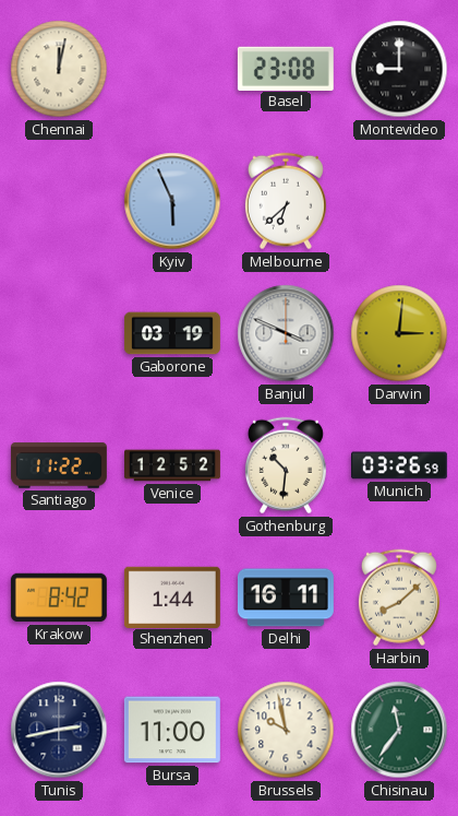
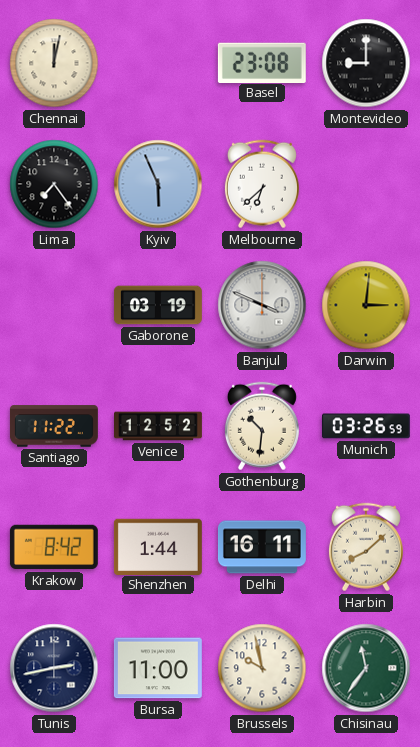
Lima: none -> 7:24
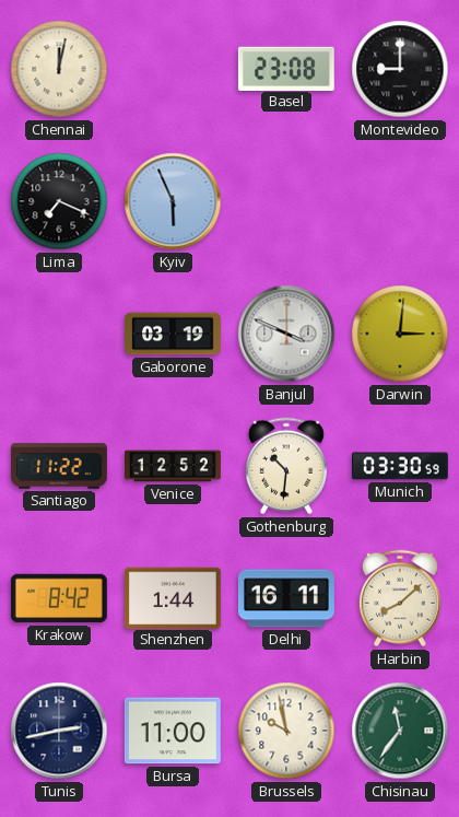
Lima: 7:24 -> 7:19
Melbourne: 6:38 -> none
Munich: 03:26 -> 03:30
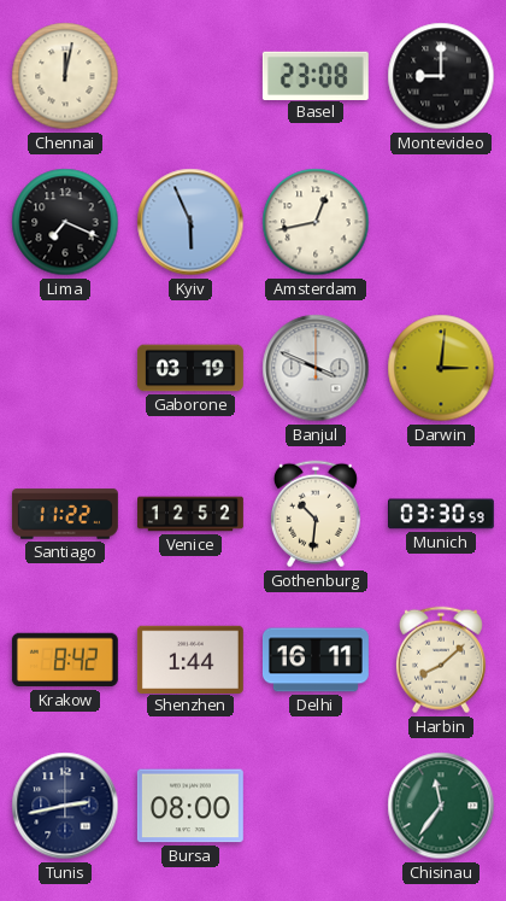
Amsterdam: none -> 12:43
Bursa: 11:00 -> 08:00
Brussels: 9:58 -> none
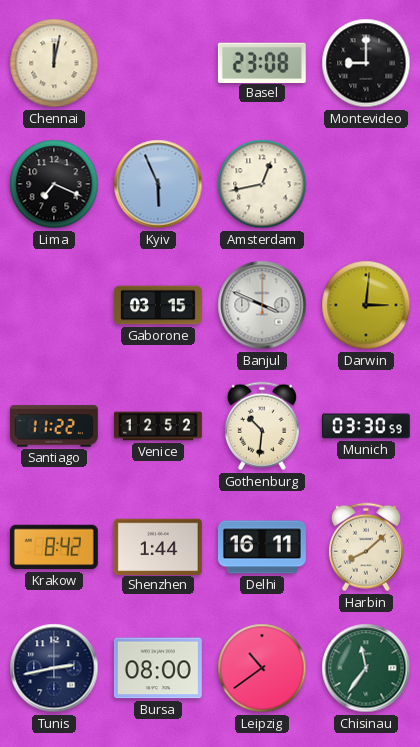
Gaborone: 03:19 -> 03:15
Leipzig: none -> 10:39
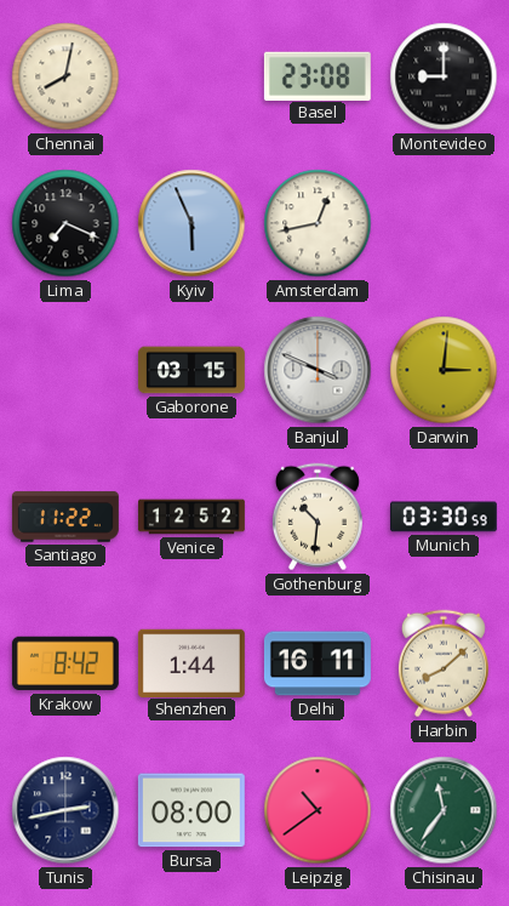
Chennai: 12:02 -> 8:02
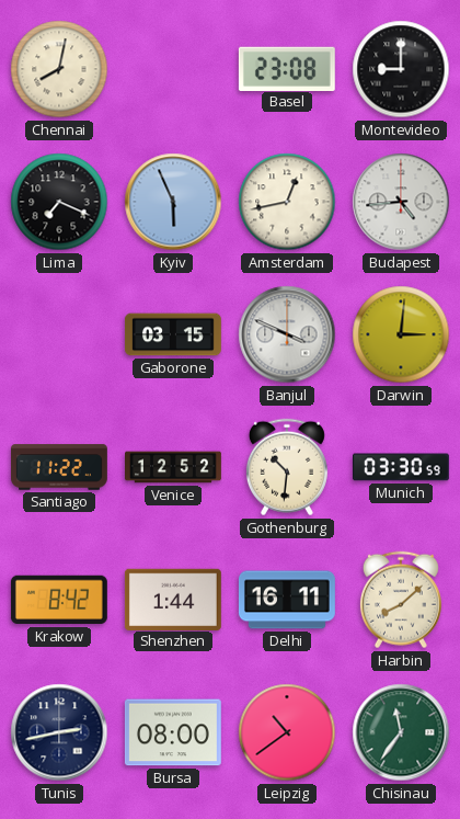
Budapest: none -> 4:44
